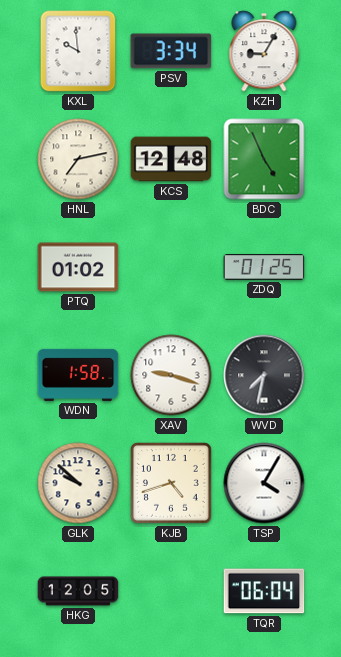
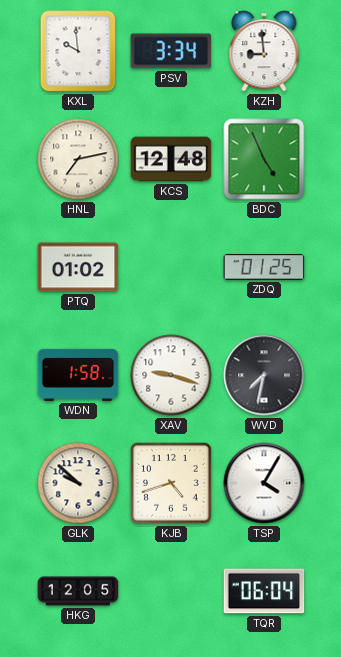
KZH: 9:05 -> 8:59
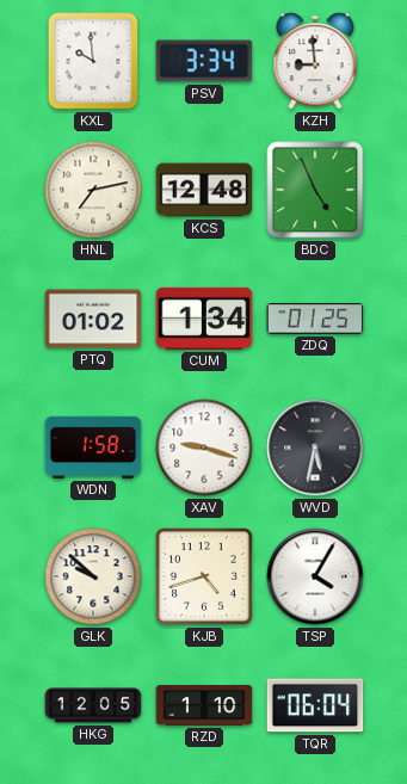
CUM: none -> 1:34
WVD: 7:32 -> 5:32
RZD: none -> 1:10
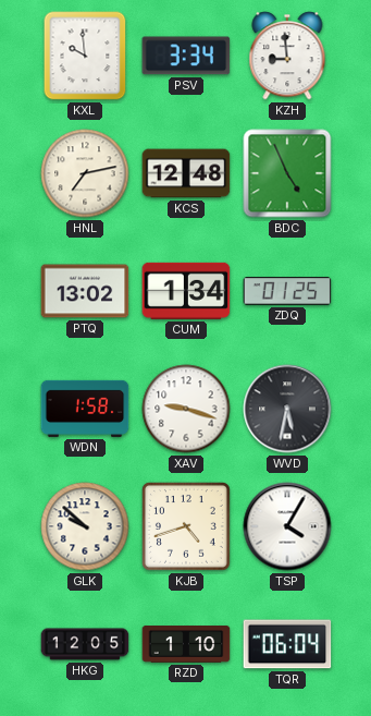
PTQ: 01:02 -> 13:02
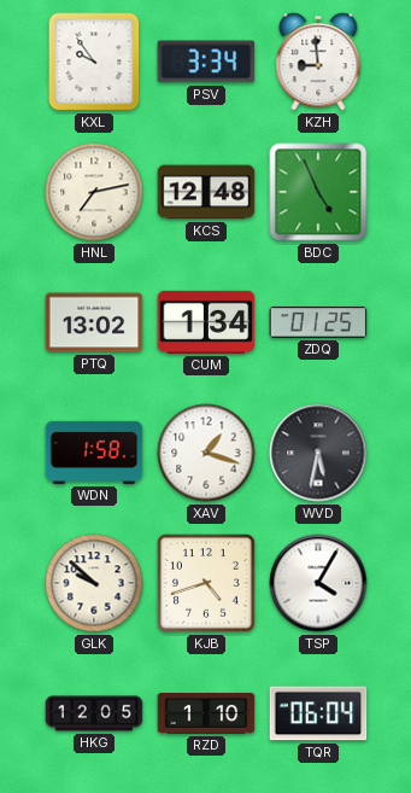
KXL: 9:59 -> 9:54
XAV: 9:18 -> 1:18
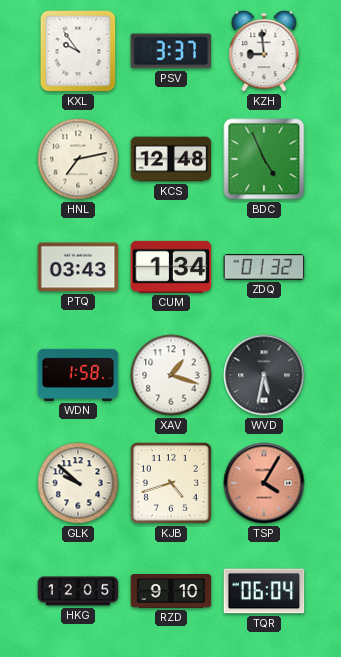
PSV: 3:34 -> 3:37
PTQ: 13:02 -> 03:43
ZDQ: 01:25 -> 01:32
TSP dial: white -> salmon
RZD: 1:10 -> 9:10
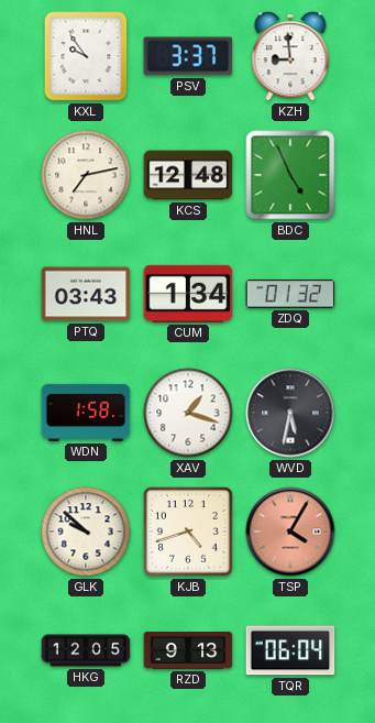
RZD: 9:10 -> 9:13
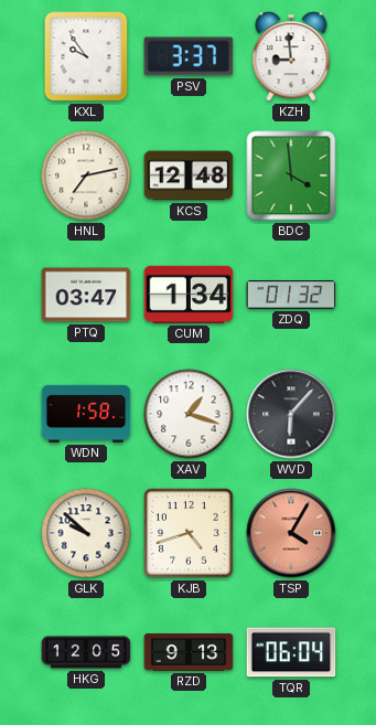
BDC: 4:56 -> 3:59
PTQ: 03:43 -> 03:47
WVD: 5:32 -> 6:07
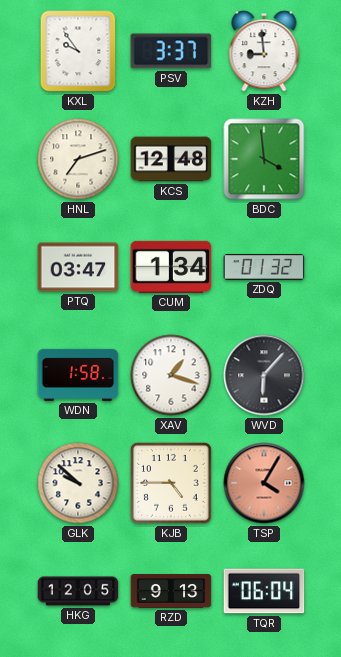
HNL: 7:13 -> 7:12
KJB: 4:42 -> 4:45
